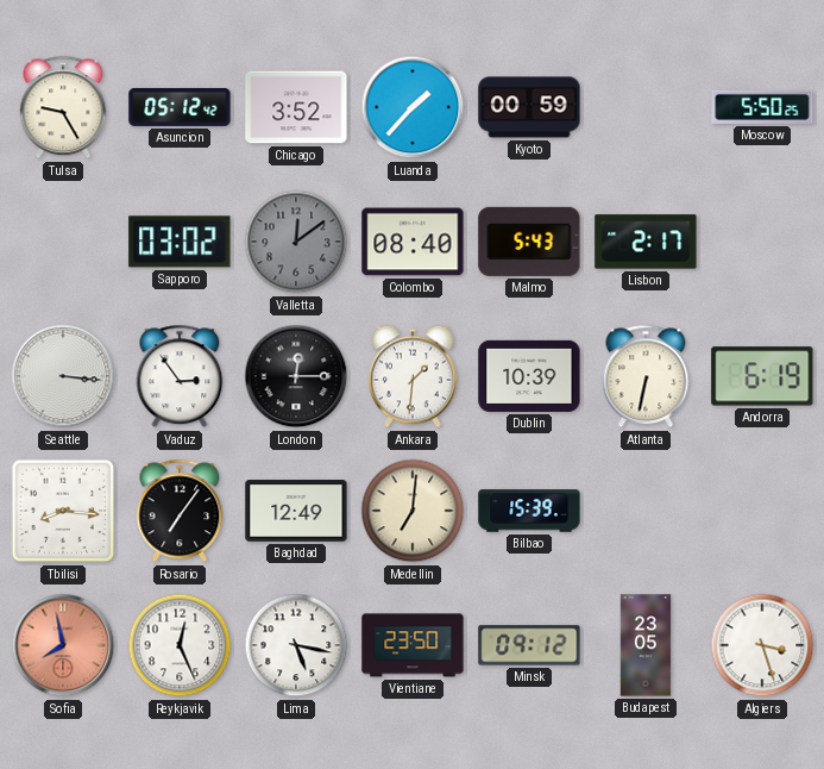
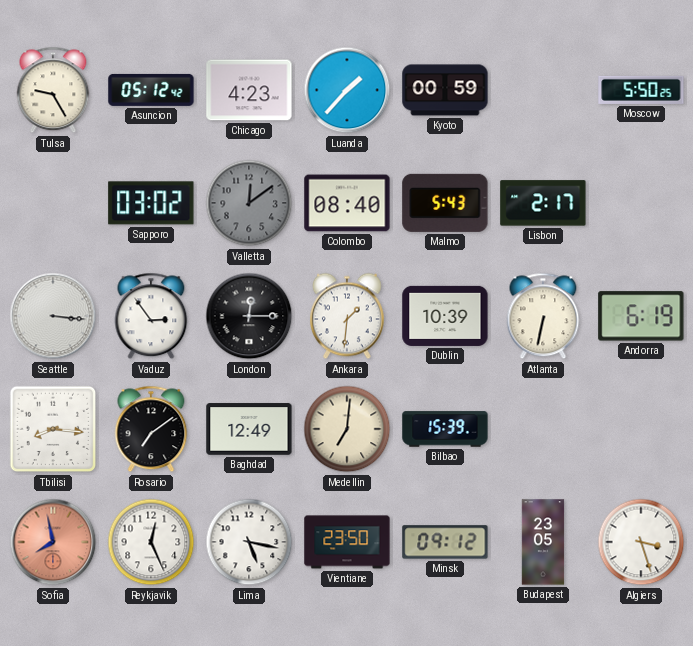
Chicago: 3:52 -> 4:23
Rosario: 7:06 -> 7:09
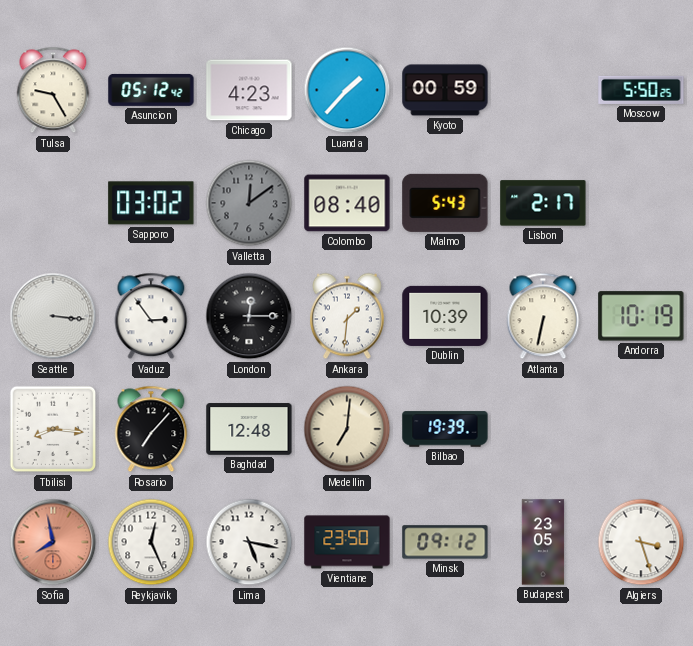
Andorra: 6:19 -> 10:19
Rosario: 7:09 -> 7:07
Baghdad: 12:49 -> 12:48
Bilbao: 15:39 -> 19:39
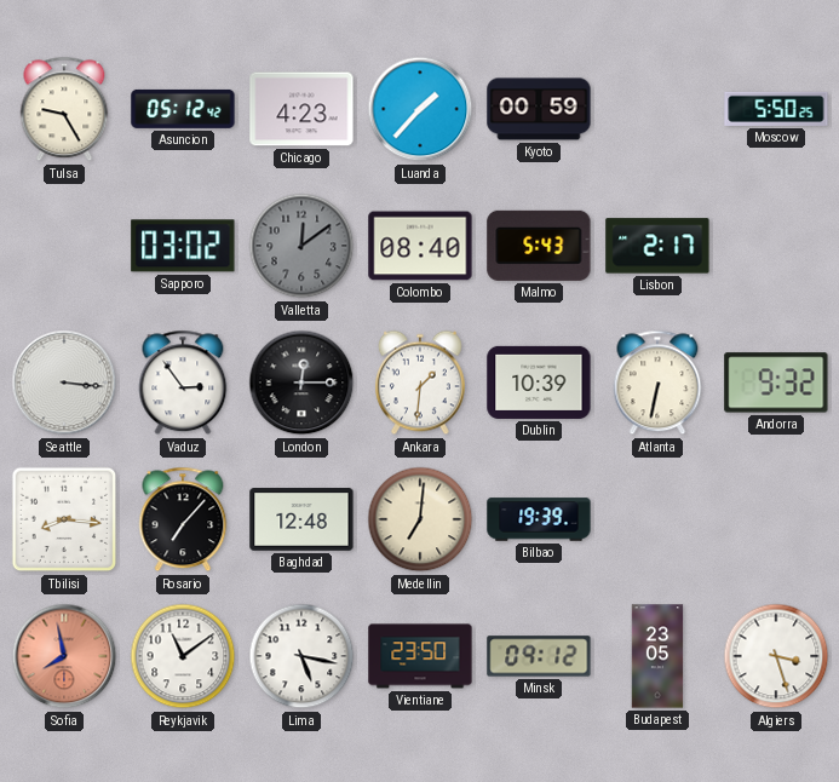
Andorra: 10:19 -> 9:32
Reykjavik: 12:26 -> 11:09
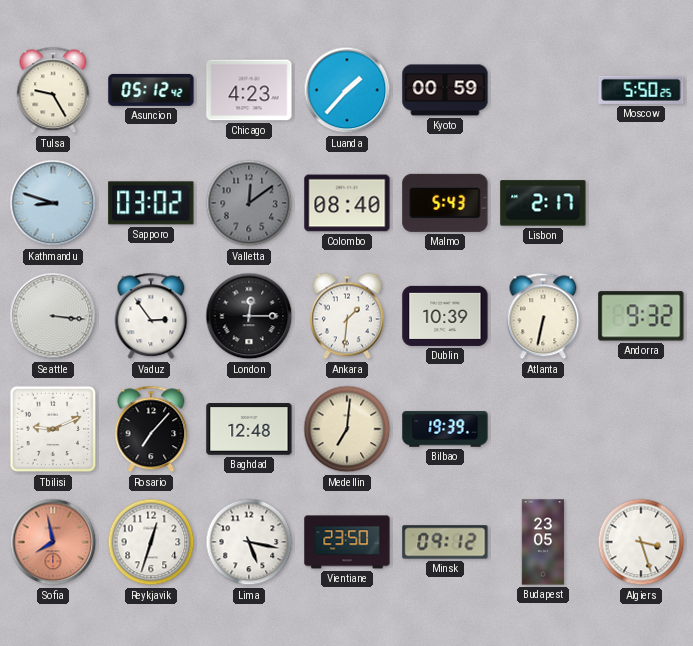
Kathmandu: none -> 8:48
Tbilisi: 8:16 -> 9:11
Reykjavik: 11:09 -> 12:33
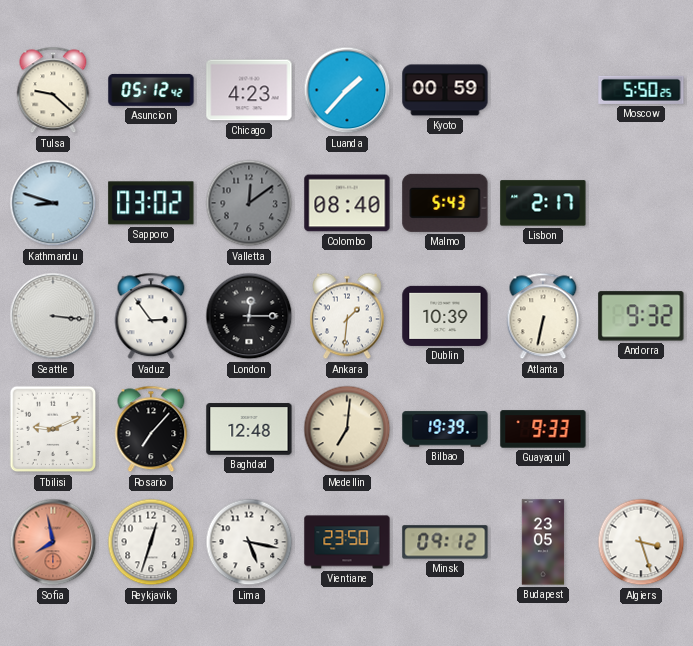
Tulsa: 9:25 -> 9:22
Guayaquil: none -> 9:33
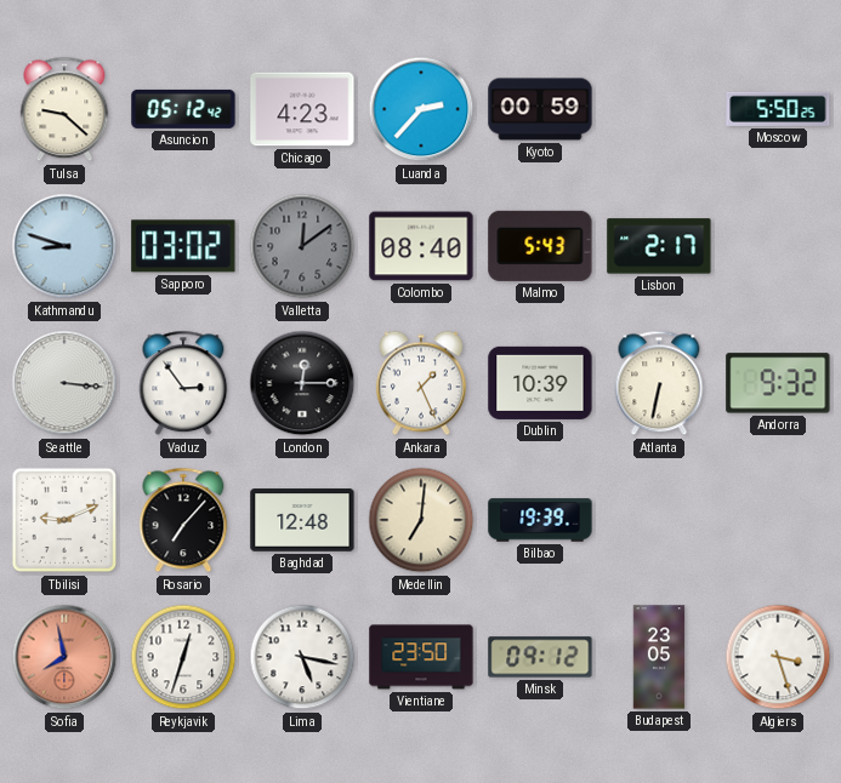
Luanda: 1:37 -> 2:37
Ankara: 1:31 -> 1:26
Guayaquil: 9:33 -> none
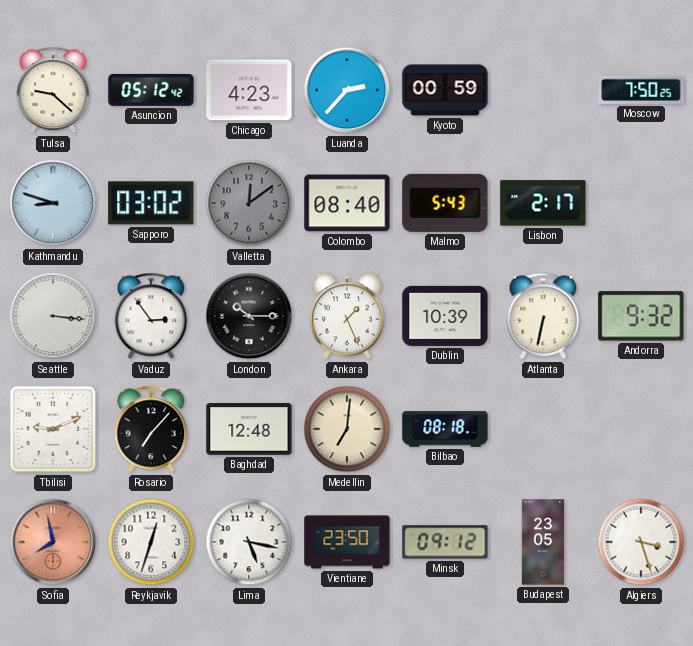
Moscow: 5:50 -> 7:50
London: 12:15 -> 10:15
Bilbao: 19:39 -> 08:18
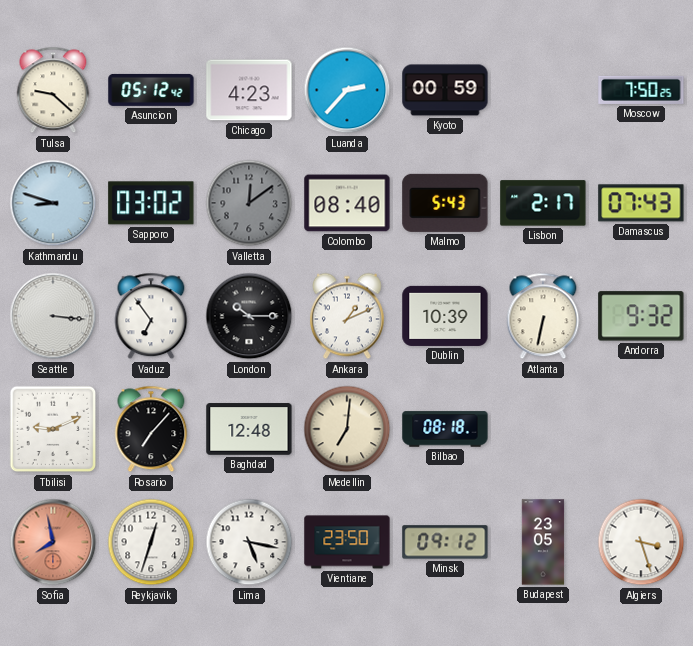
Damascus: none -> 07:43
Vaduz: 2:54 -> 6:54
Ankara: 1:26 -> 1:11
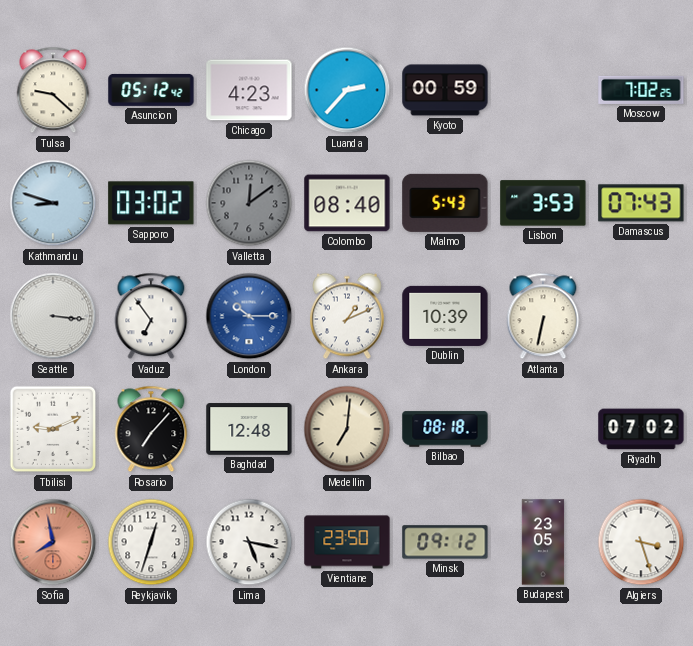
Moscow: 7:50 -> 7:02
Lisbon: 2:17 -> 3:53
London dial: black -> blue
Andorra: 9:32 -> none
Riyadh: none -> 07:02
